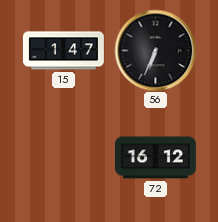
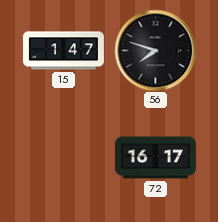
56: 6:34 -> 7:48
72: 16:12 -> 16:17
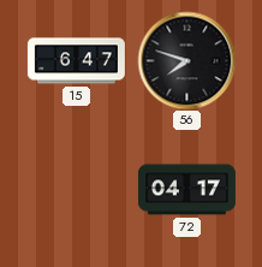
15: 1:47 -> 6:47
72: 16:17 -> 04:17
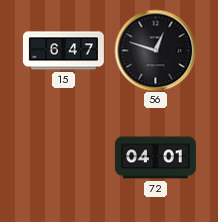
56: 7:48 -> 12:48
72: 04:17 -> 04:01
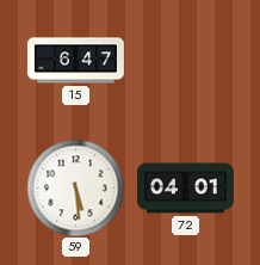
56: 12:48 -> none
59: none -> 5:29
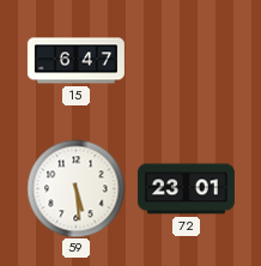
72: 04:01 -> 23:01
